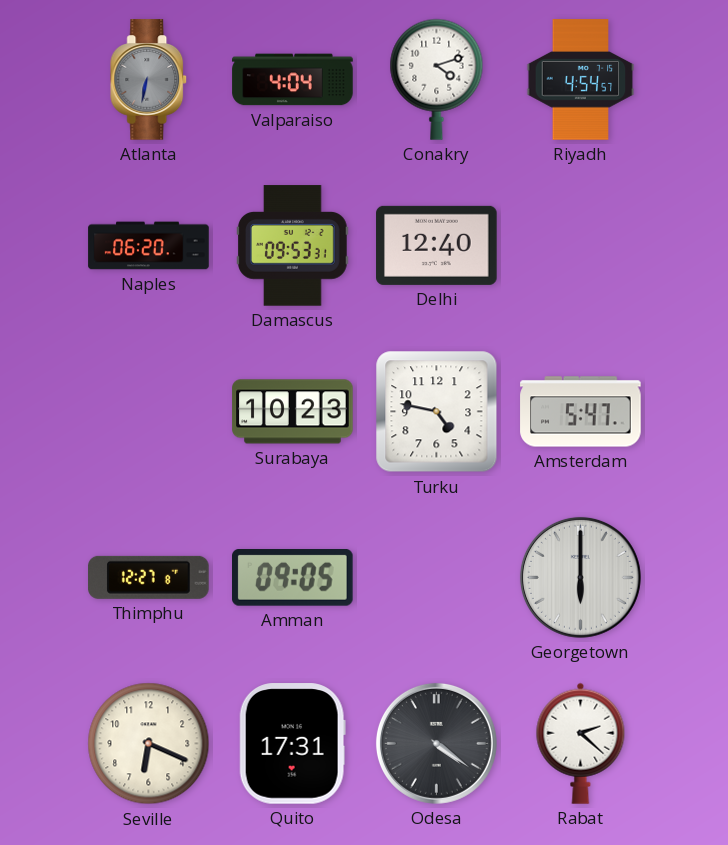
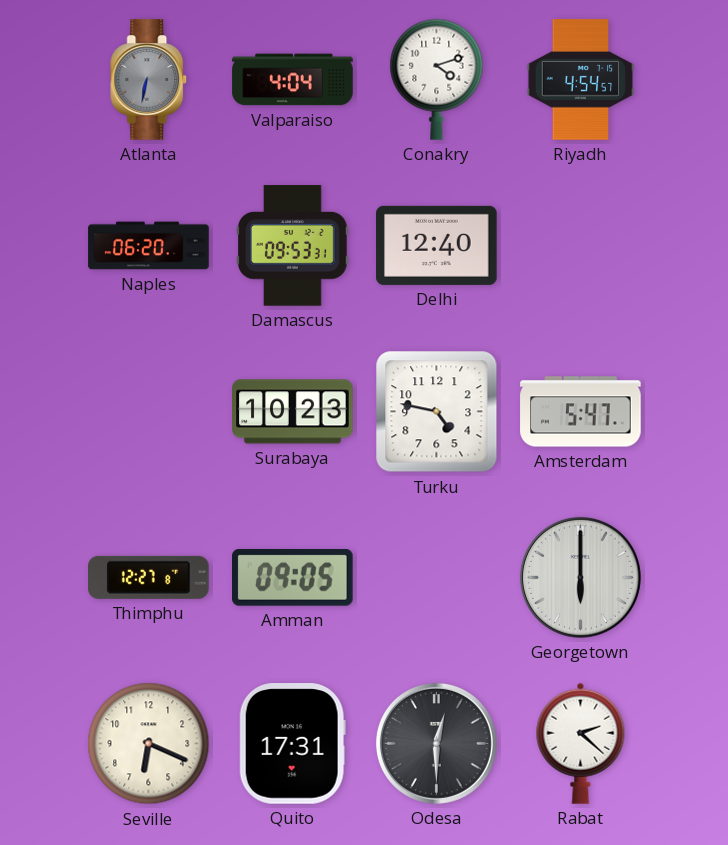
Odesa: 4:21 -> 12:30
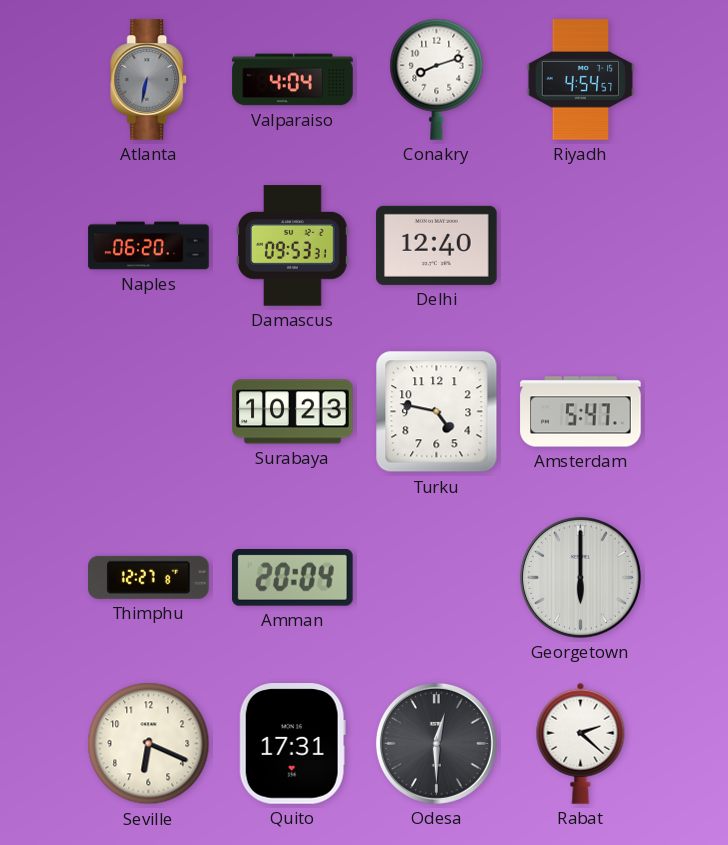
Conakry: 4:12 -> 8:12
Amman: 09:05 -> 20:04
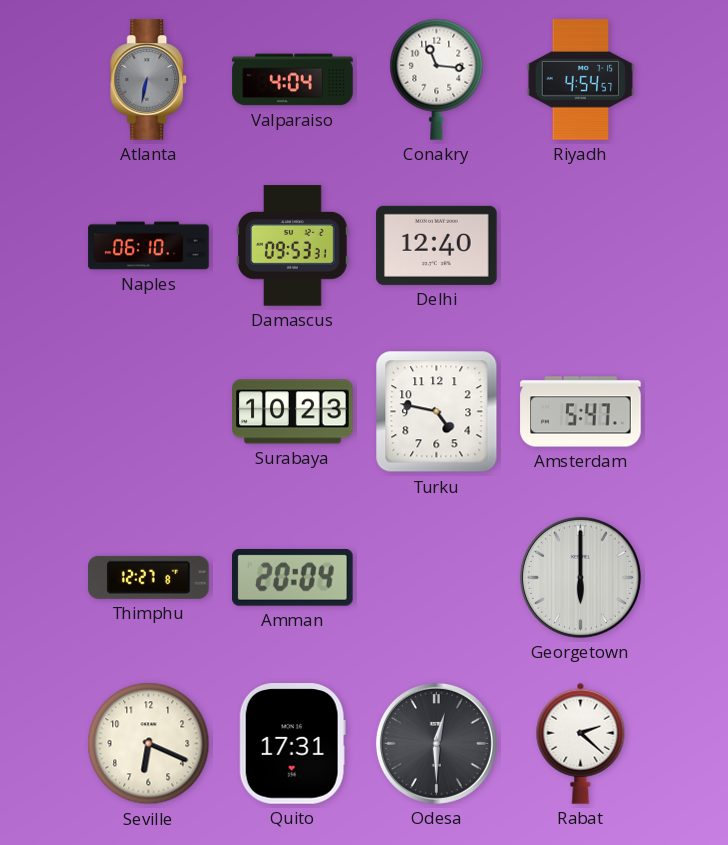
Conakry: 8:12 -> 11:16
Naples: 06:20 -> 06:10
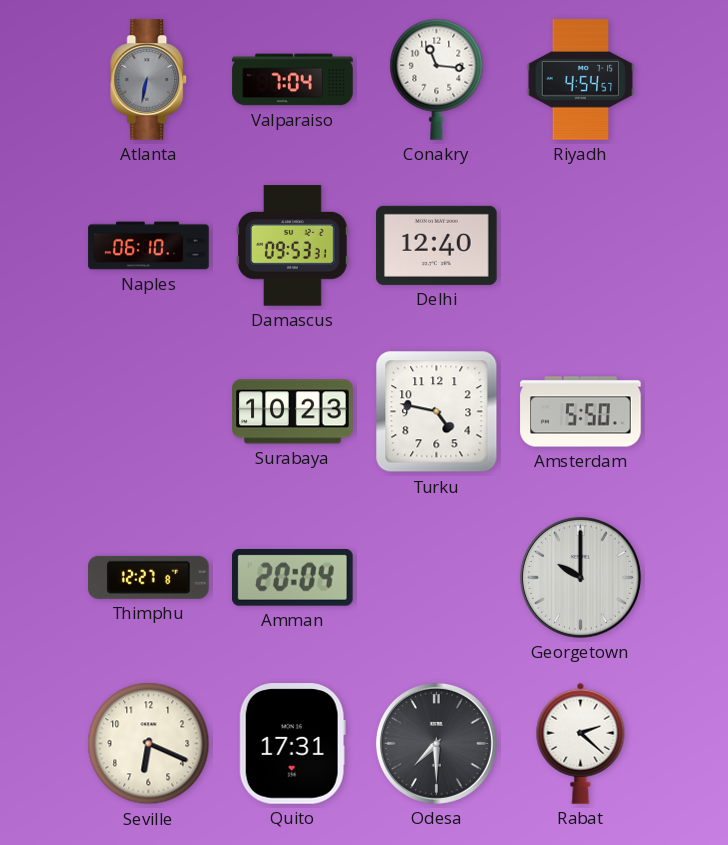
Valparaiso: 4:04 -> 7:04
Amsterdam: 5:47 -> 5:50
Georgetown: 6:00 -> 10:00
Odesa: 12:30 -> 7:30
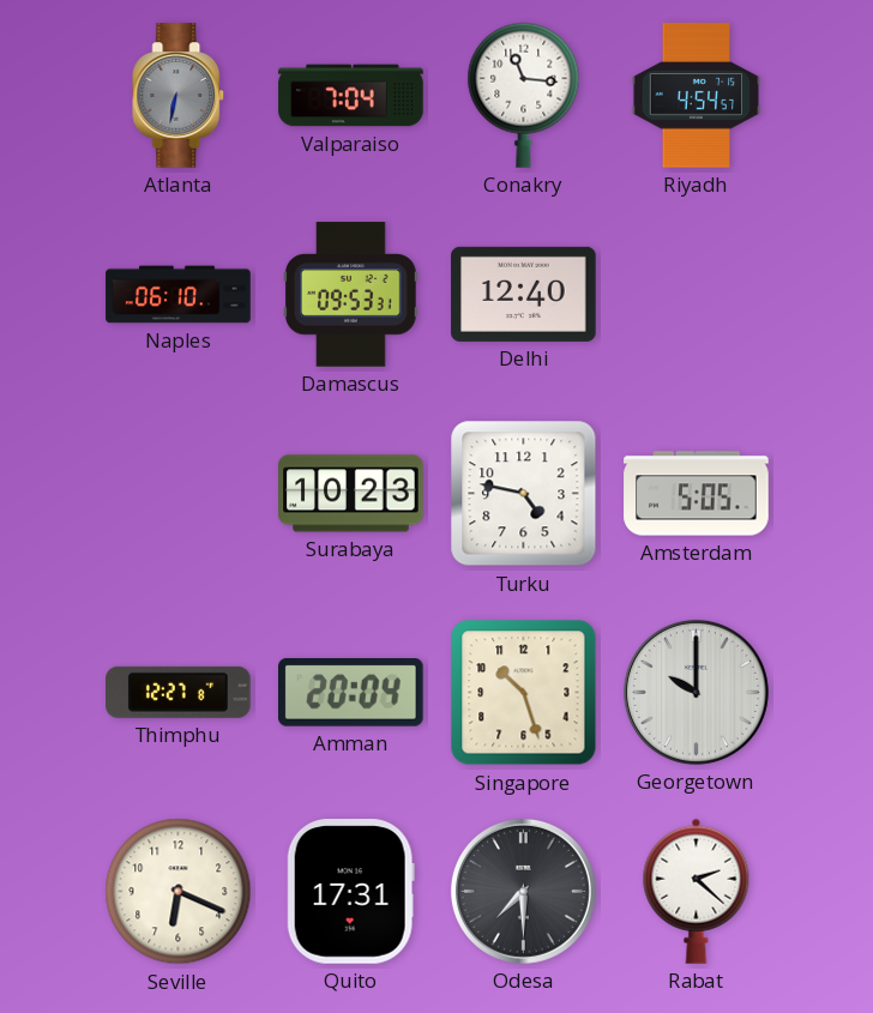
Amsterdam: 5:50 -> 5:05
Singapore: none -> 10:27
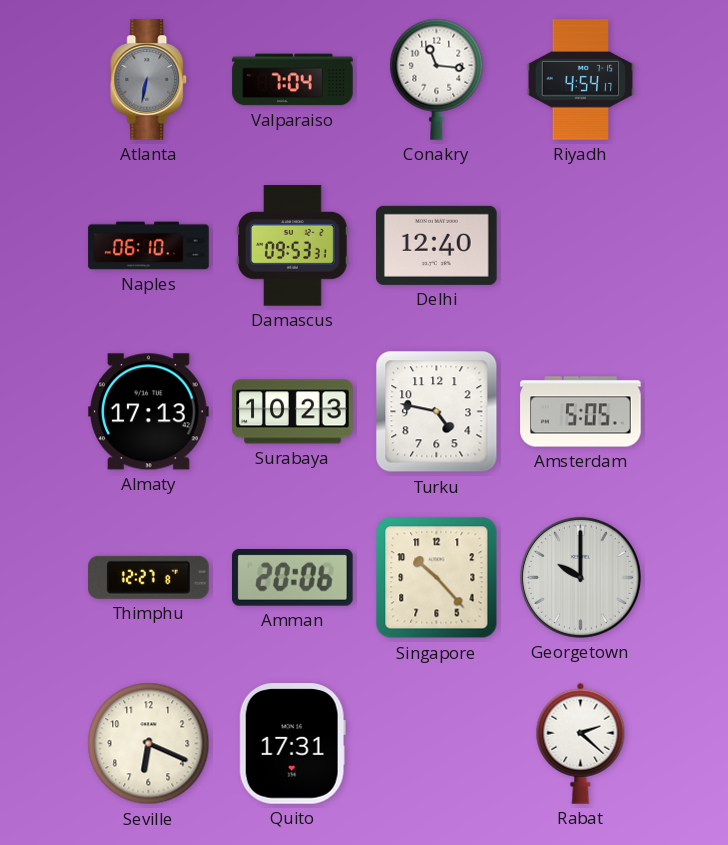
Riyadh: 4:54:57 -> 4:54:17
Almaty: none -> 17:13
Amman: 20:04 -> 20:06
Singapore: 10:27 -> 10:23
Odesa: 7:30 -> none
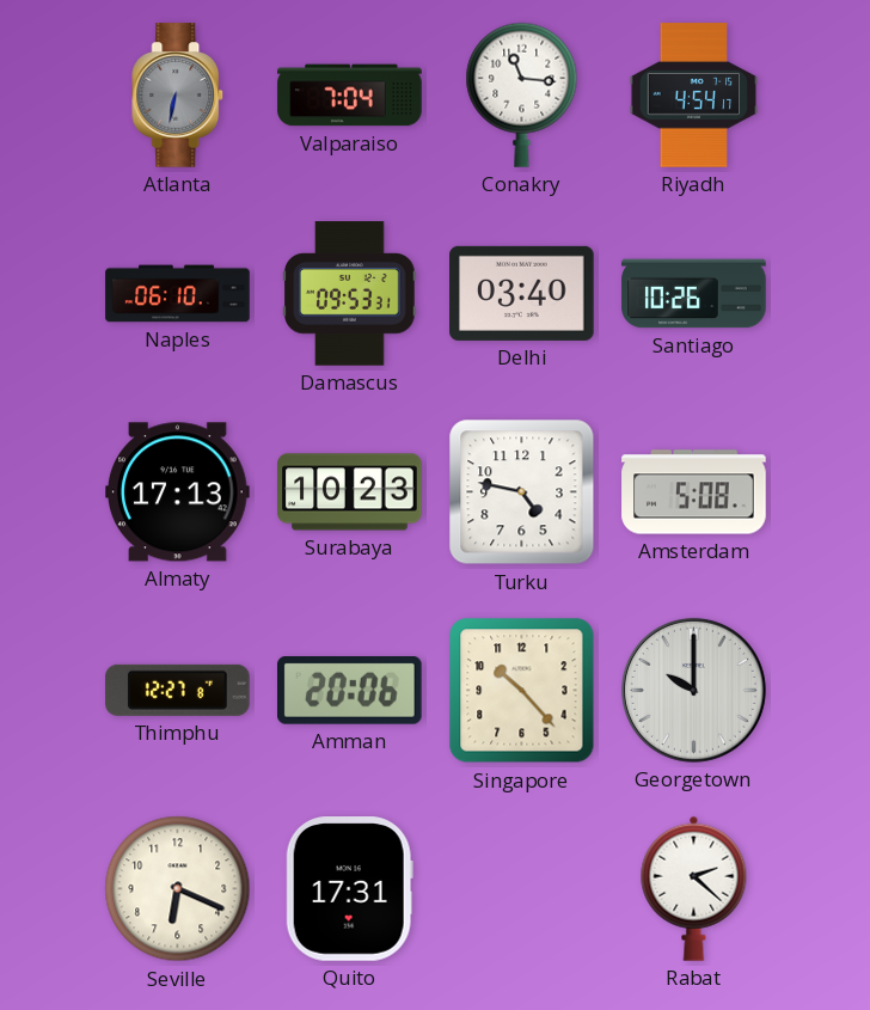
Delhi: 12:40 -> 03:40
Santiago: none -> 10:26
Amsterdam: 5:05 -> 5:08
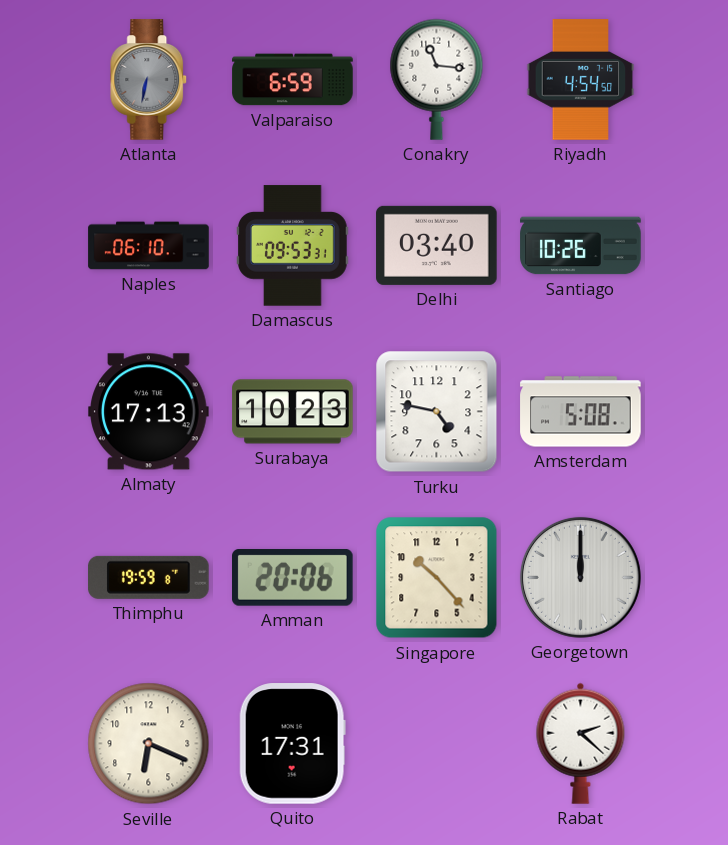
Valparaiso: 7:04 -> 6:59
Riyadh: 4:54:17 -> 4:54:50
Thimphu: 12:27 -> 19:59
Georgetown: 10:00 -> 12:00
